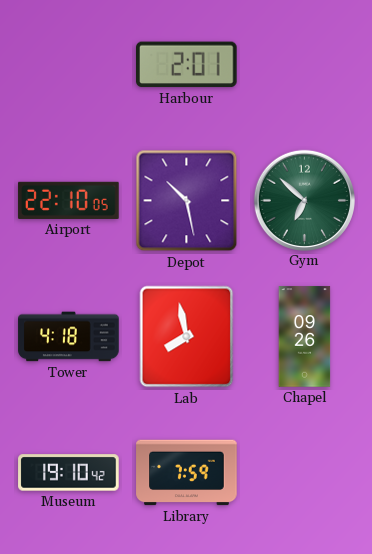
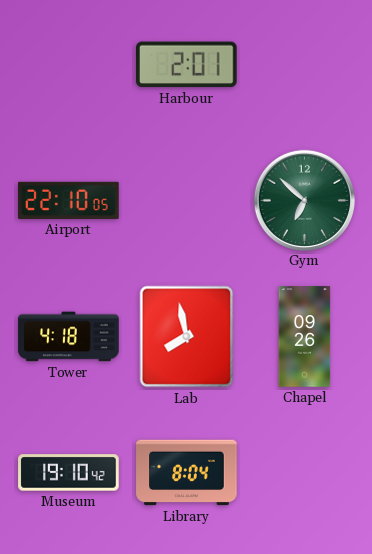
Depot: 10:28 -> none
Library: 7:59 -> 8:04
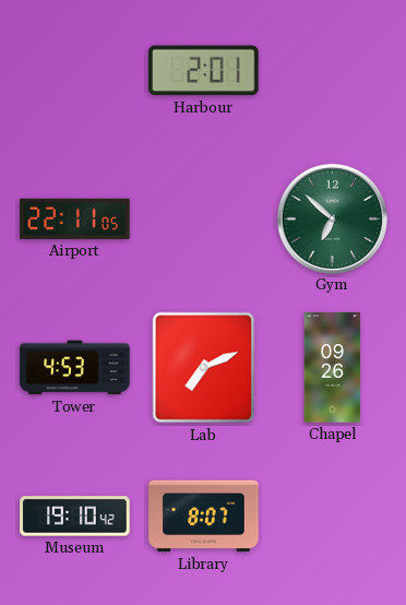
Airport: 22:10 -> 22:11
Tower: 4:18 -> 4:53
Lab: 7:58 -> 7:11
Library: 8:04 -> 8:07
